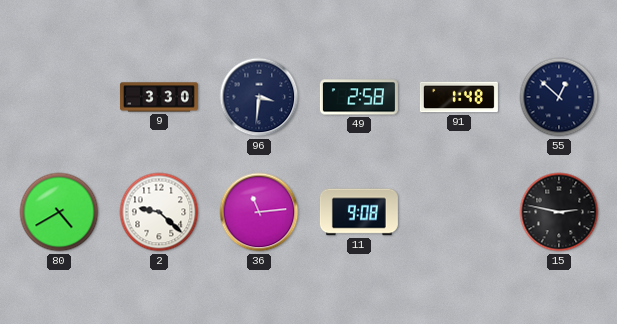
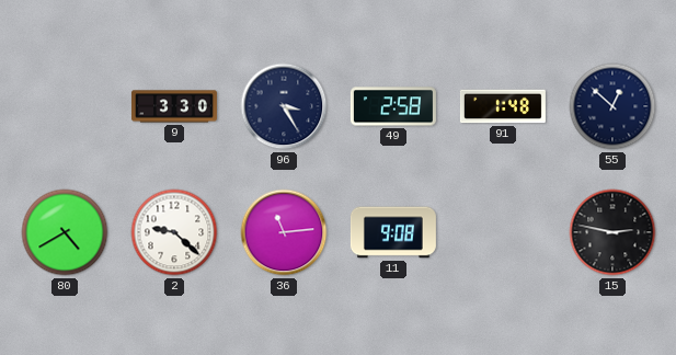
96: 3:31 -> 3:25
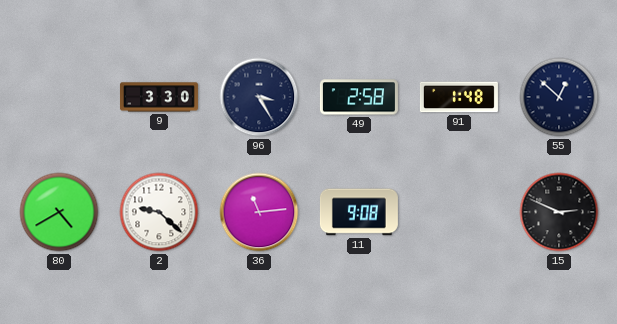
15: 2:47 -> 2:49
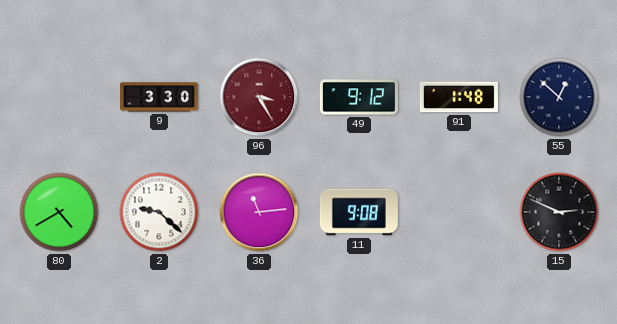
96 dial: navy -> burgundy
49: 2:58 -> 9:12
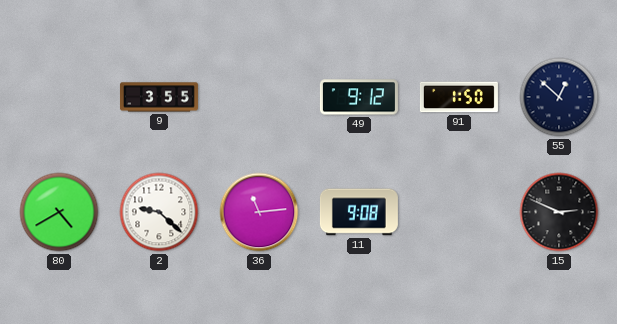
9: 3:30 -> 3:55
96: 3:25 -> none
91: 1:48 -> 1:50
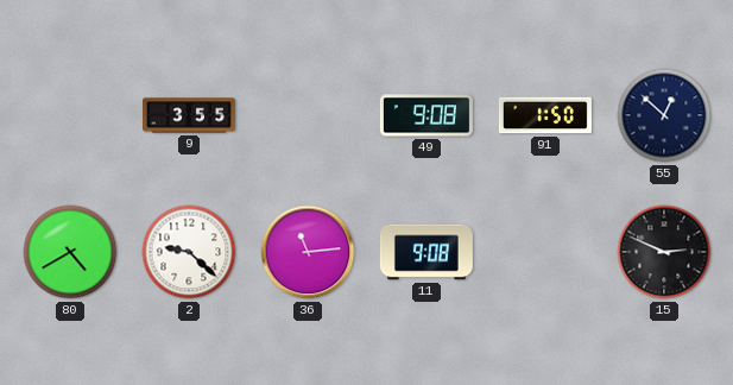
49: 9:12 -> 9:08
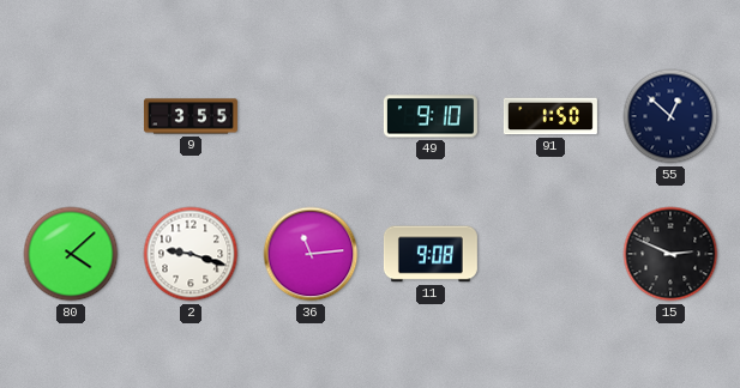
49: 9:08 -> 9:10
80: 4:40 -> 4:08
2: 9:22 -> 9:18
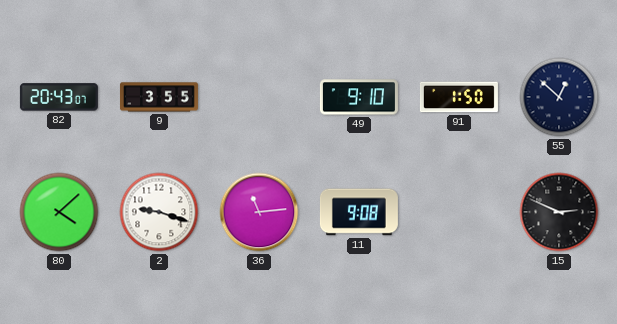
82: none -> 20:43
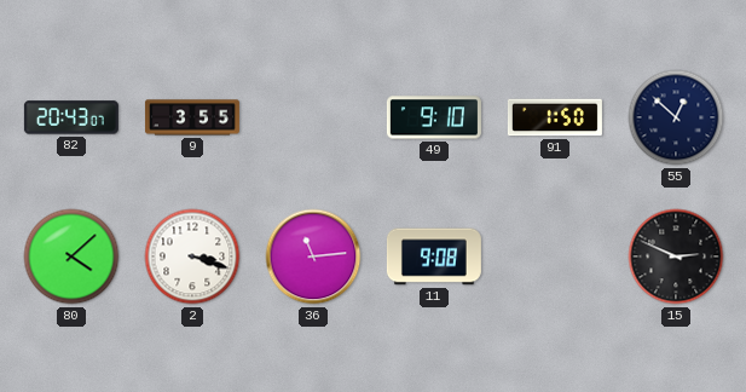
2: 9:18 -> 3:18
